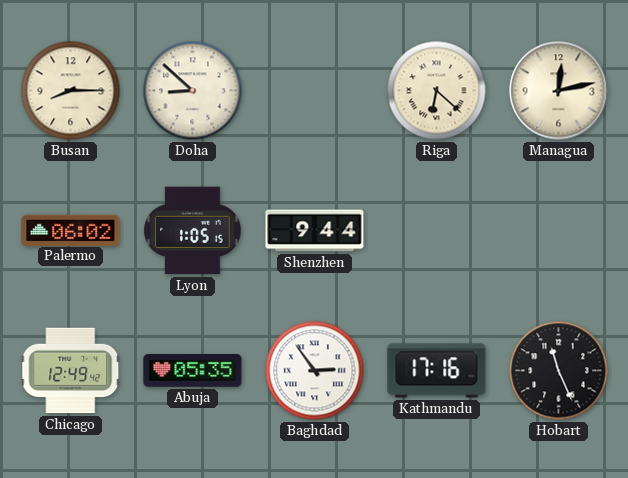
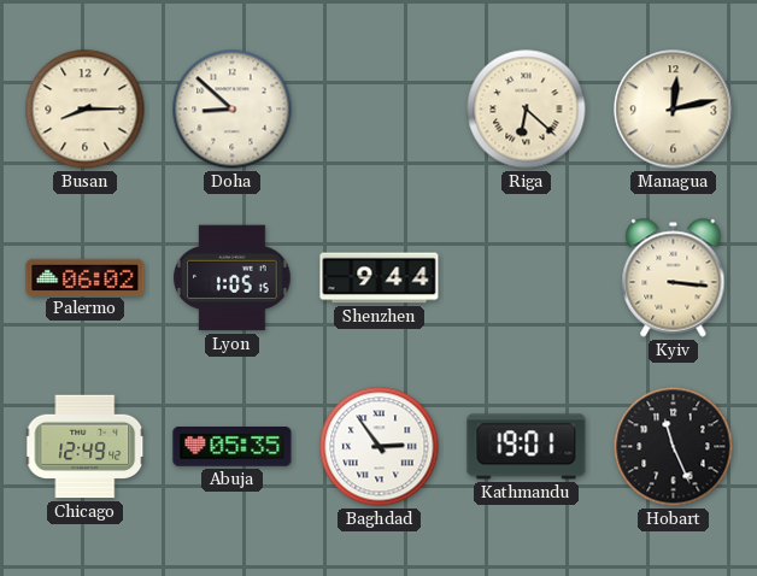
Kyiv: none -> 3:16
Kathmandu: 17:16 -> 19:01
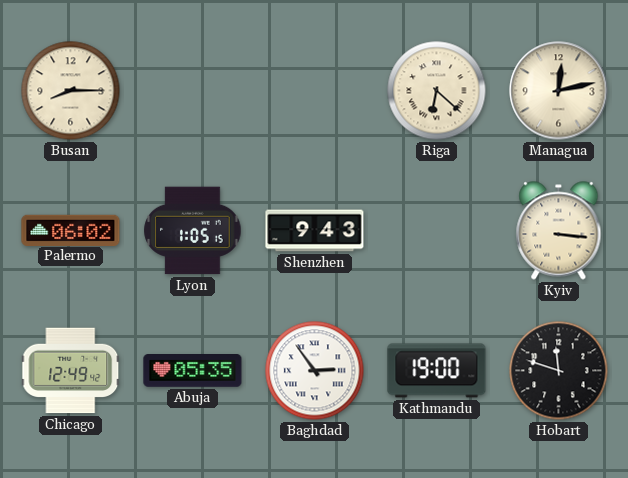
Doha: 8:52 -> none
Shenzhen: 9:44 -> 9:43
Kathmandu: 19:01 -> 19:00
Hobart: 11:26 -> 11:48
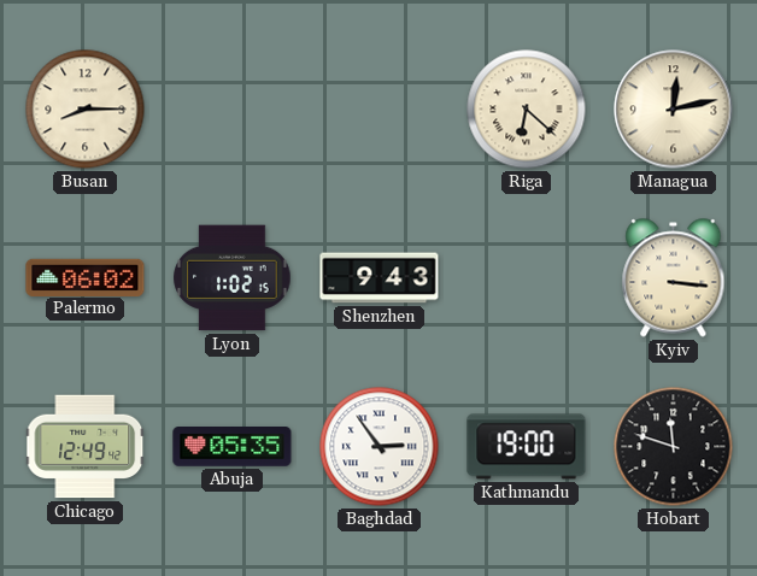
Lyon: 1:05 -> 1:02
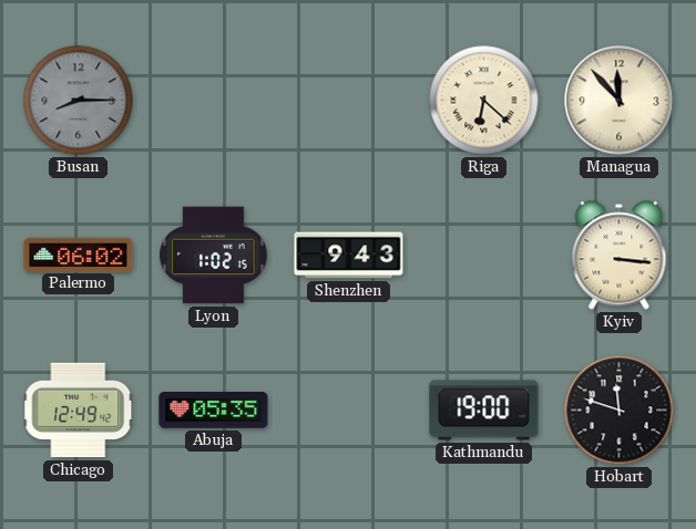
Busan dial: cream -> grey
Managua: 12:13 -> 11:53
Baghdad: 2:54 -> none
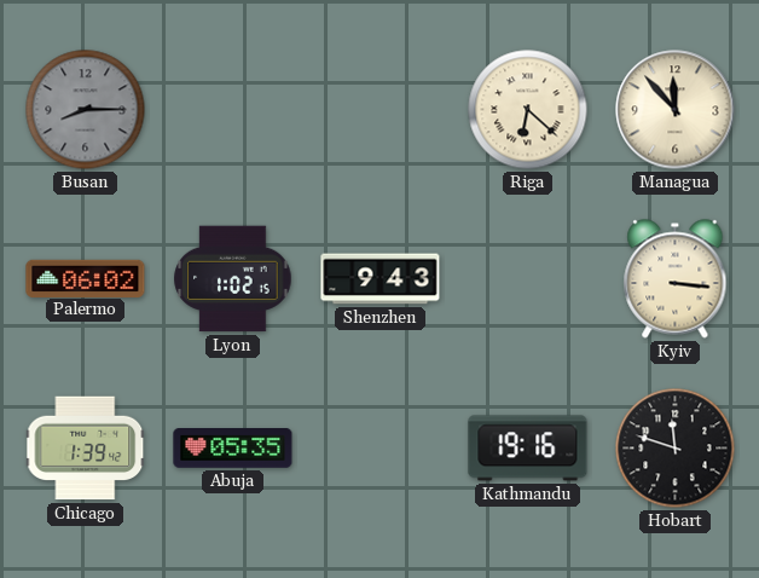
Chicago: 12:49 -> 1:39
Kathmandu: 19:00 -> 19:16
